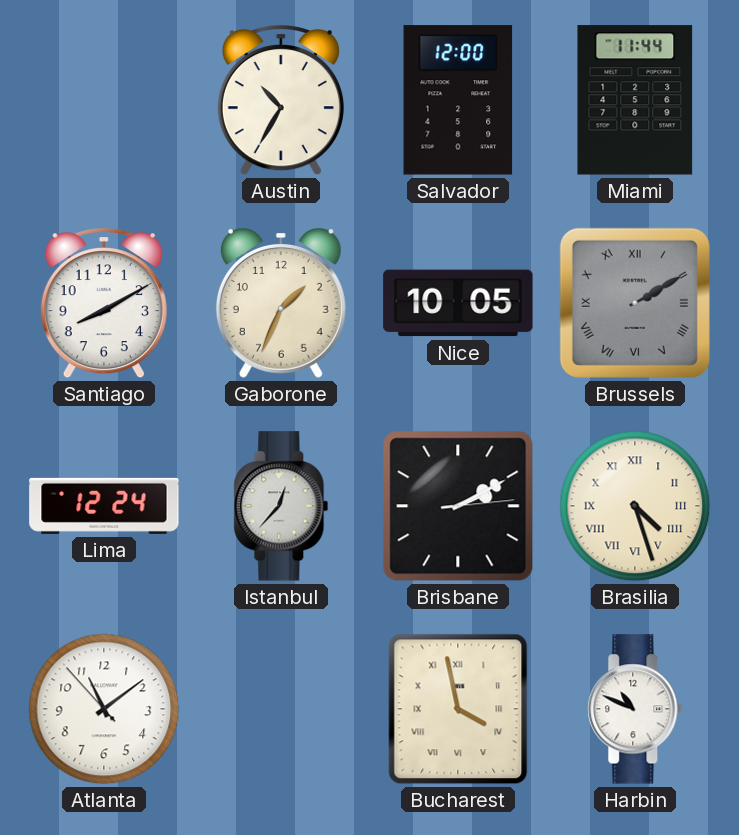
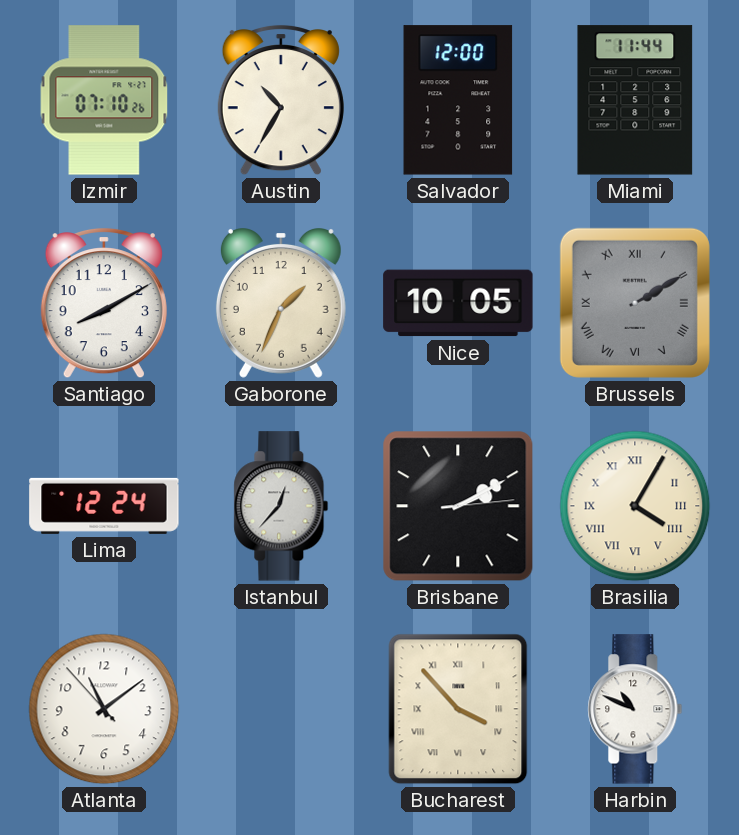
Izmir: none -> 07:10
Brasilia: 4:27 -> 4:05
Bucharest: 3:58 -> 3:53
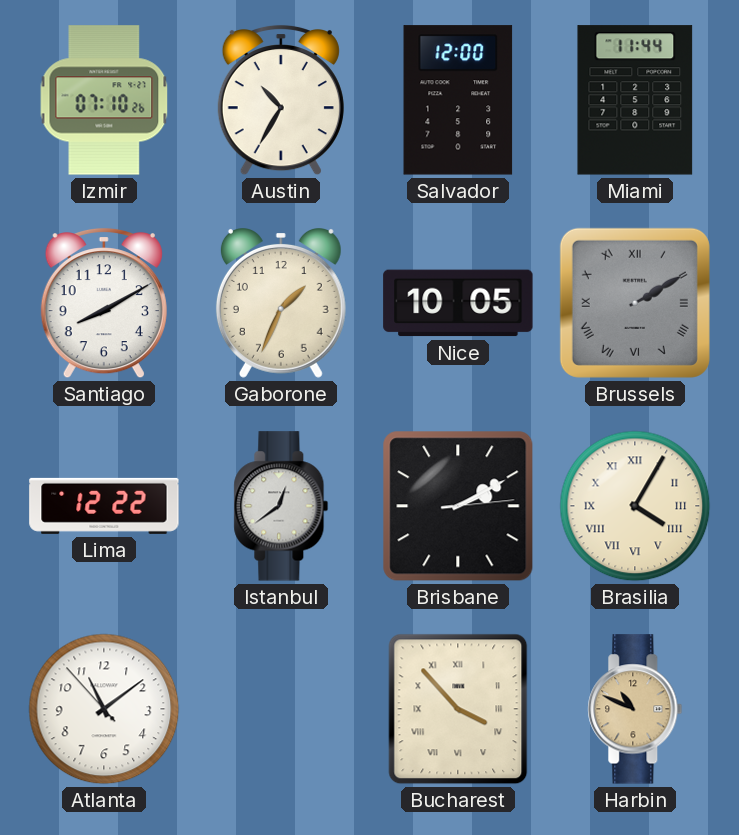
Lima: 12:24 -> 12:22
Istanbul: 12:37 -> 12:39
Harbin dial: white -> champagne
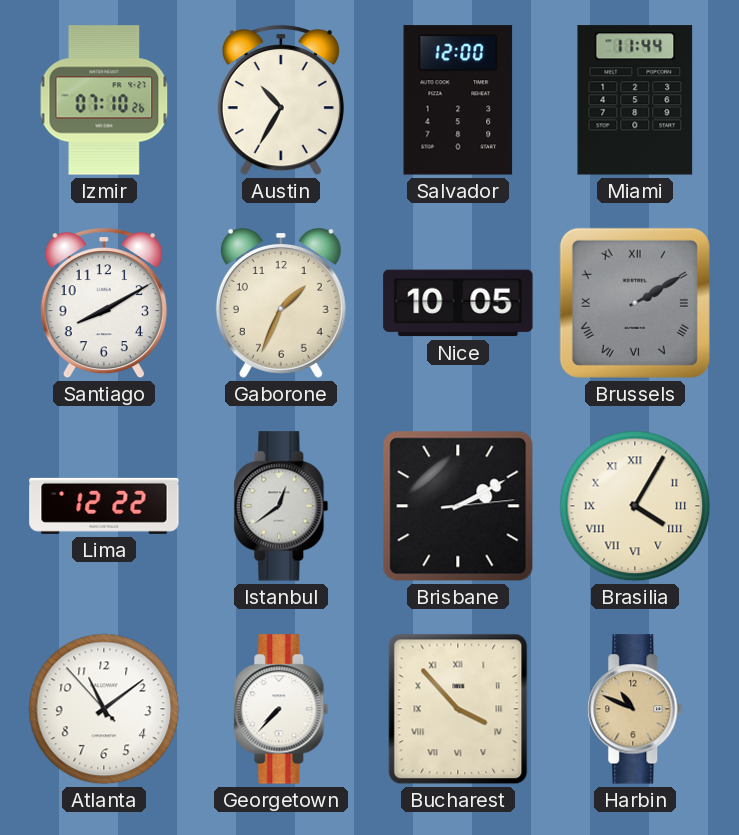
Georgetown: none -> 7:37
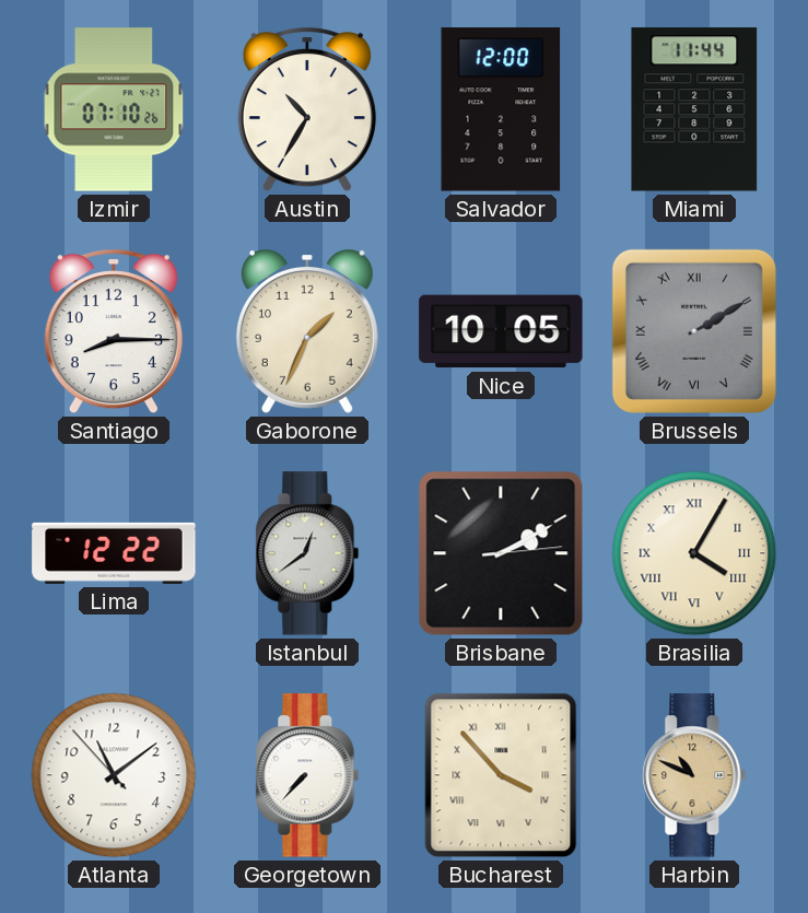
Santiago: 8:10 -> 8:15
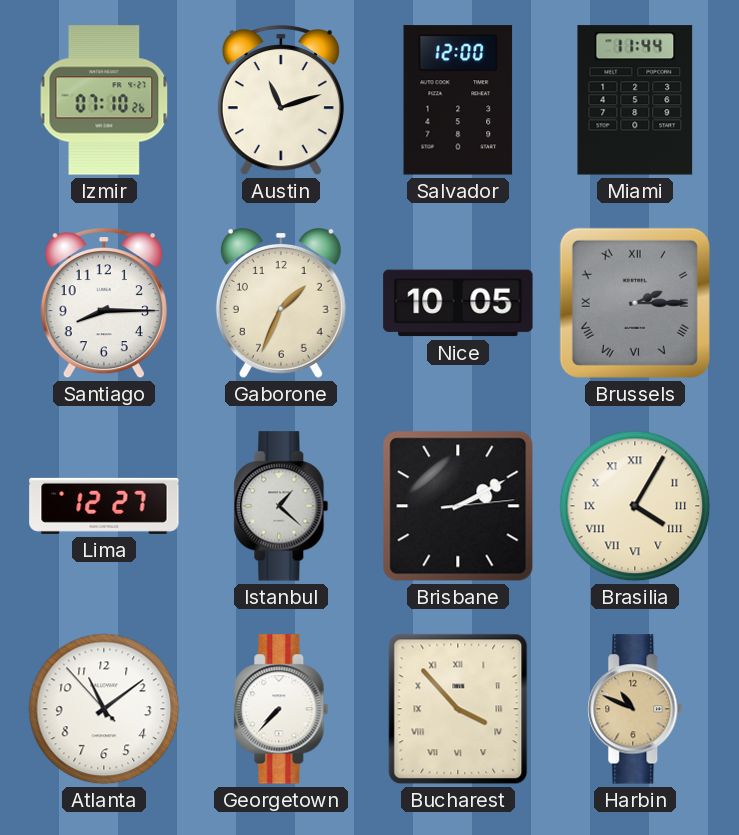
Austin: 10:35 -> 11:12
Brussels: 2:10 -> 2:15
Lima: 12:22 -> 12:27
Istanbul: 12:39 -> 1:22
